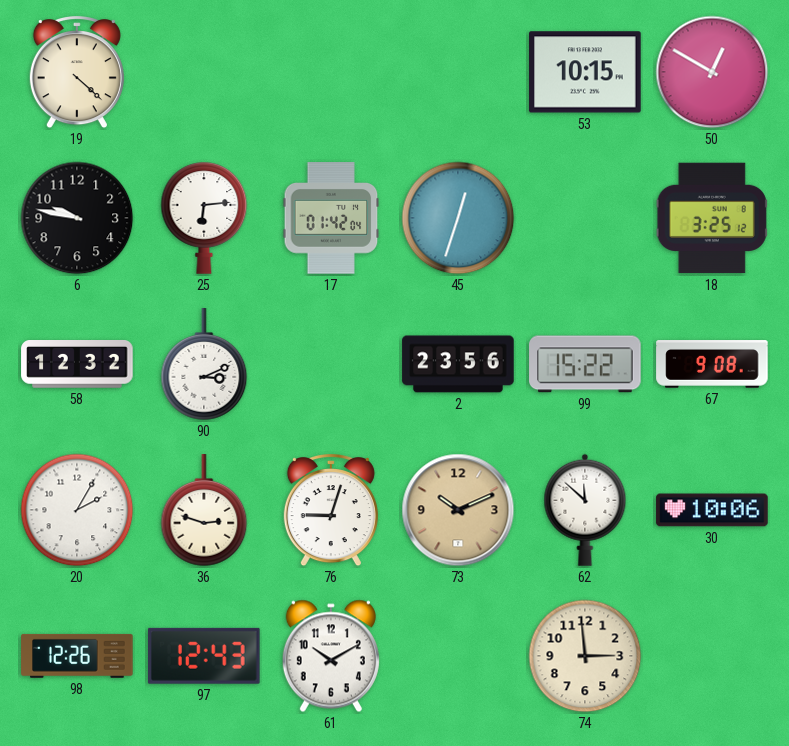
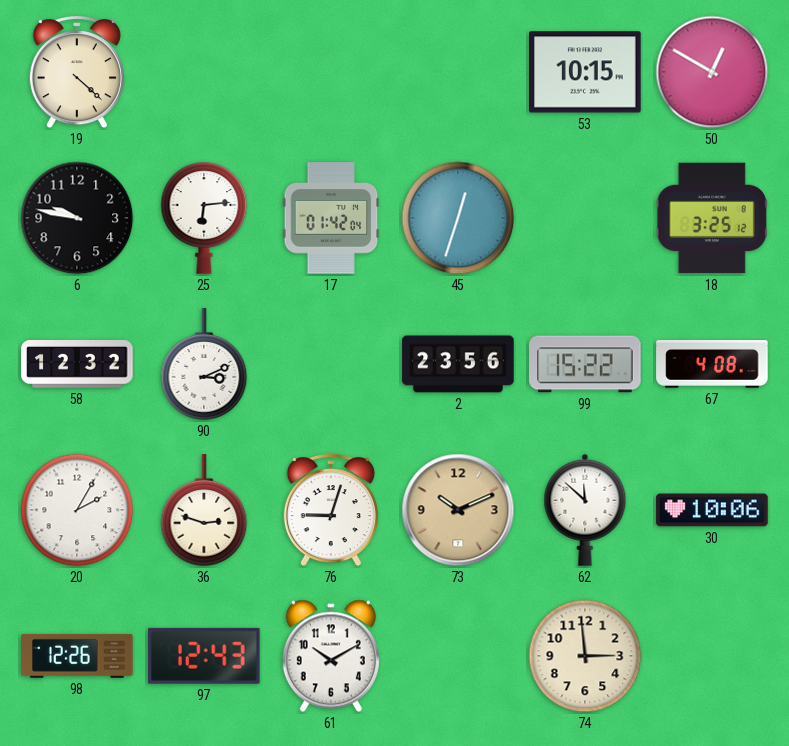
67: 9:08 -> 4:08
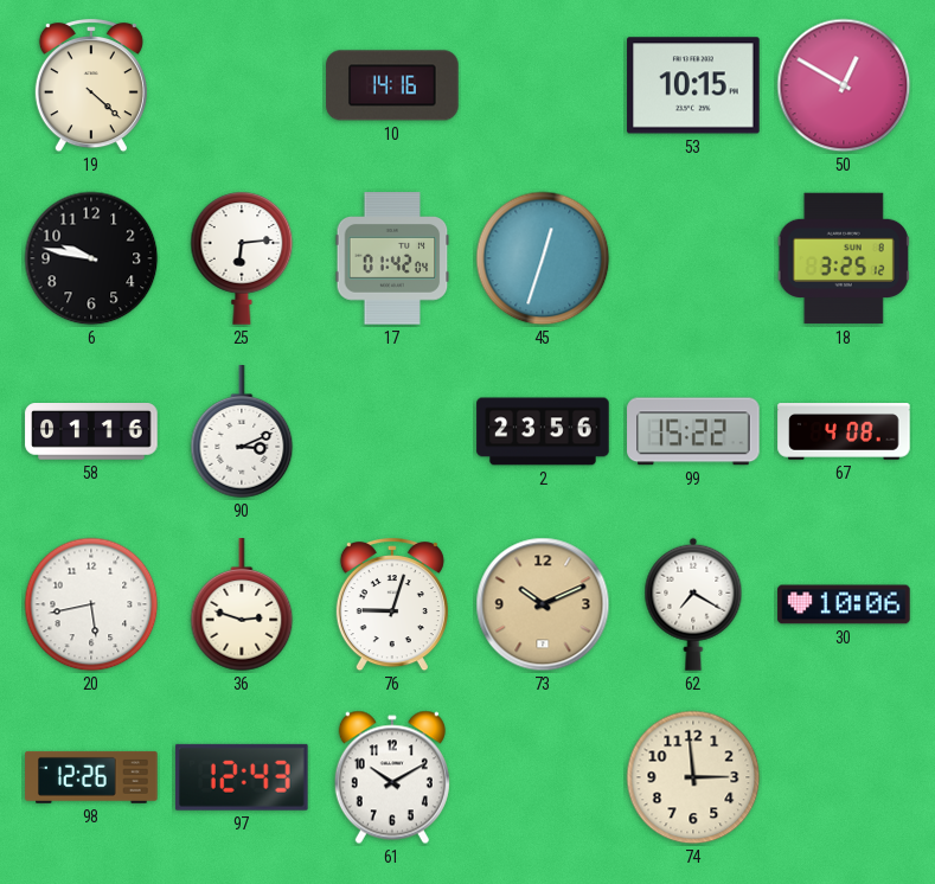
10: none -> 14:16
58: 12:32 -> 01:16
20: 2:05 -> 5:43
62: 11:52 -> 7:20
